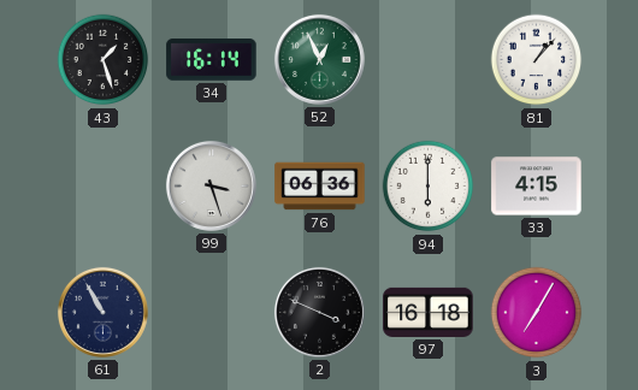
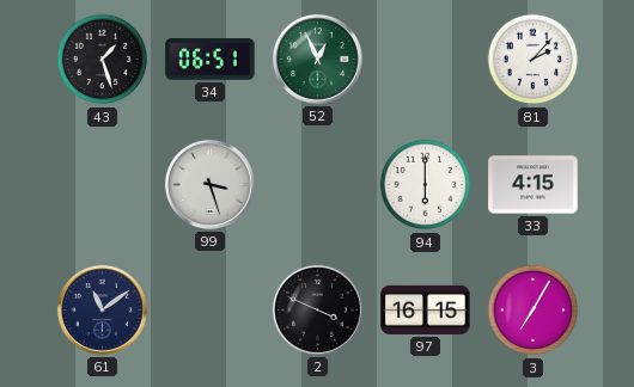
34: 16:14 -> 06:51
81: 1:07 -> 2:07
76: 06:36 -> none
61: 10:55 -> 11:09
97: 16:18 -> 16:15
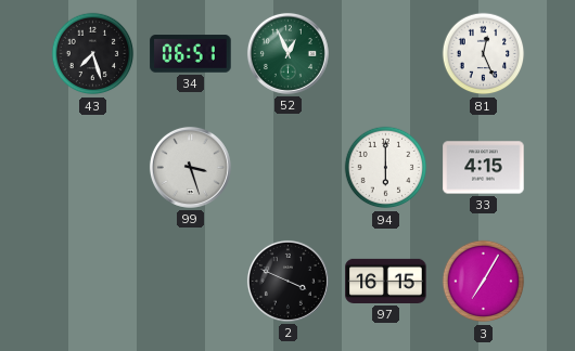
43: 1:27 -> 7:27
81: 2:07 -> 12:26
61: 11:09 -> none
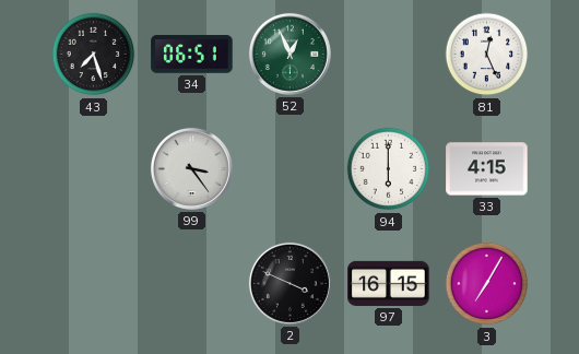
99: 3:27 -> 3:24
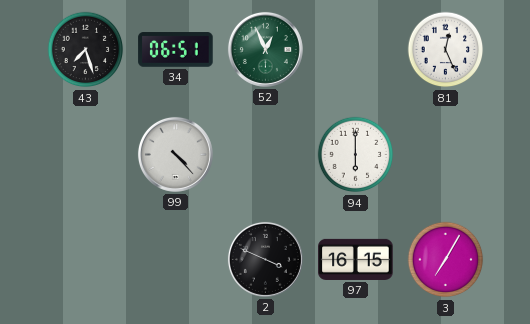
99: 3:24 -> 4:23
33: 4:15 -> none
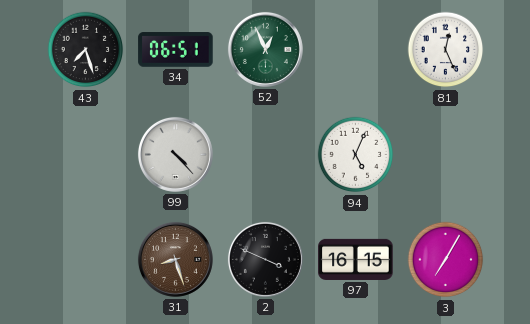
94: 6:00 -> 5:04
31: none -> 8:27
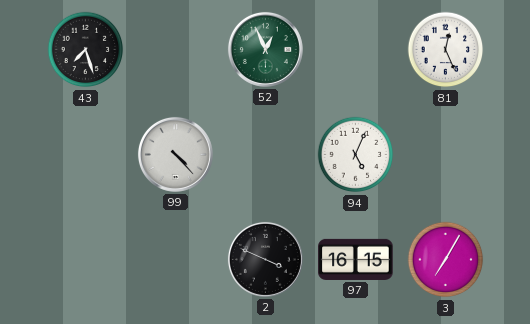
34: 06:51 -> none
31: 8:27 -> none
